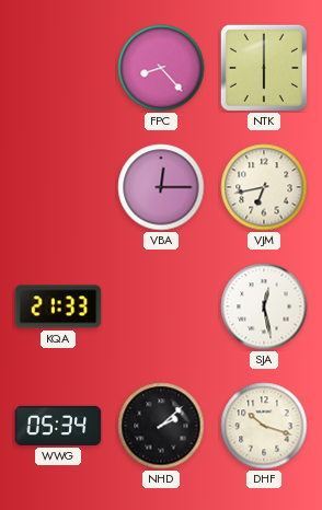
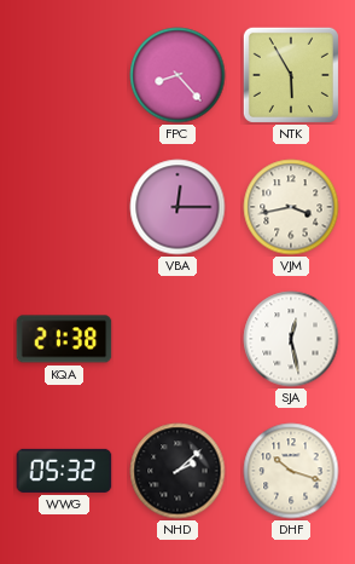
NTK: 6:00 -> 5:55
VJM: 6:43 -> 3:43
KQA: 21:33 -> 21:38
WWG: 05:34 -> 05:32
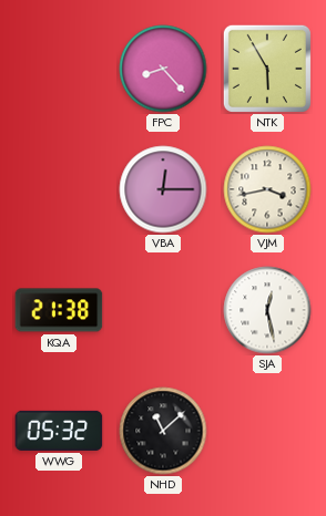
NHD: 2:08 -> 11:08
DHF: 10:18 -> none
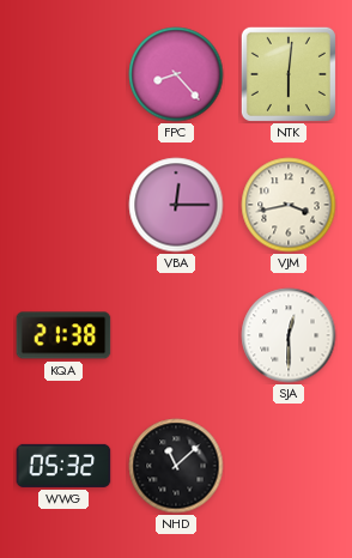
NTK: 5:55 -> 6:01
SJA: 12:28 -> 12:30
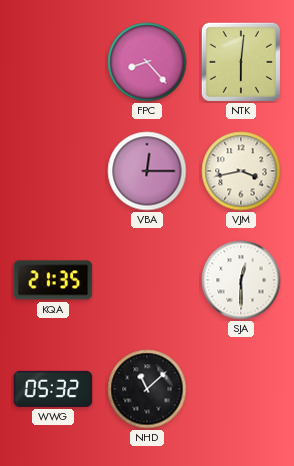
KQA: 21:38 -> 21:35
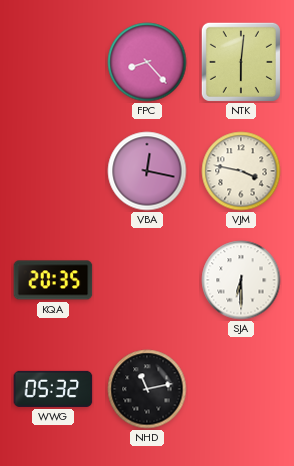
VBA: 12:15 -> 12:17
VJM: 3:43 -> 3:47
KQA: 21:35 -> 20:35
SJA: 12:30 -> 6:30
NHD: 11:08 -> 11:13
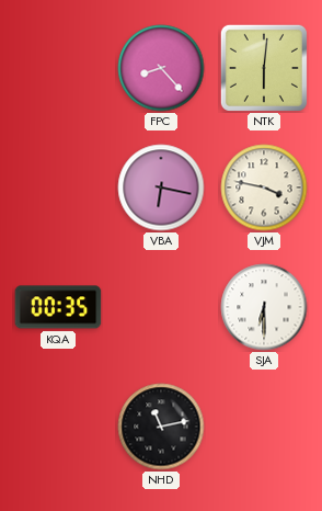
VBA: 12:17 -> 6:17
KQA: 20:35 -> 00:35
WWG: 05:32 -> none
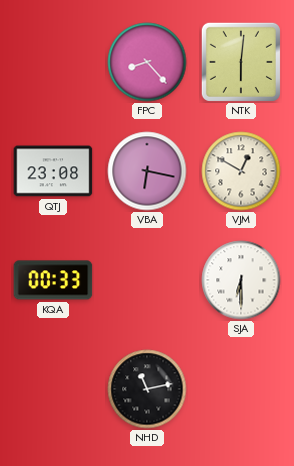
QTJ: none -> 23:08
VJM: 3:47 -> 12:50
KQA: 00:35 -> 00:33
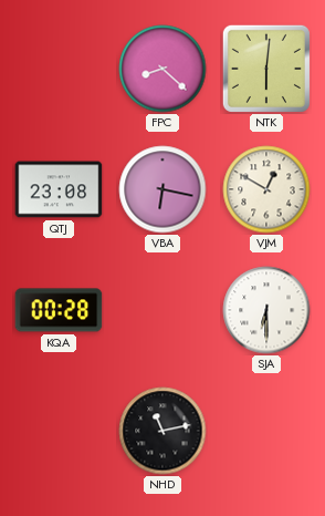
FPC: 8:23 -> 8:22
KQA: 00:33 -> 00:28
